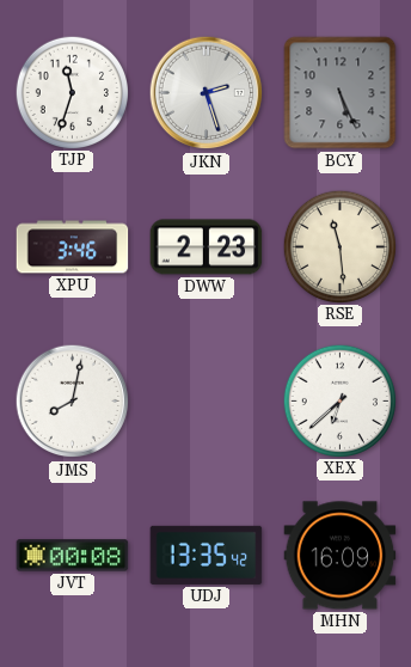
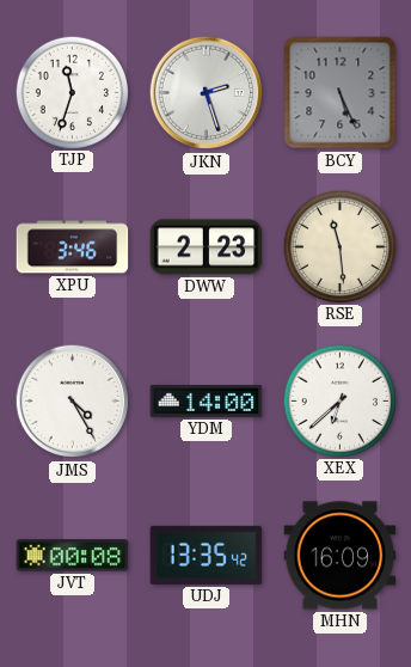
JMS: 8:02 -> 4:25
YDM: none -> 14:00
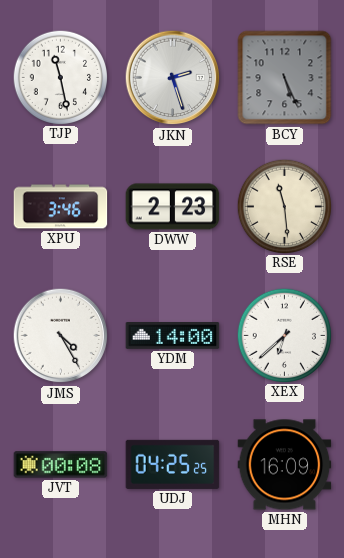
TJP: 11:33 -> 11:28
UDJ: 13:35 -> 04:25
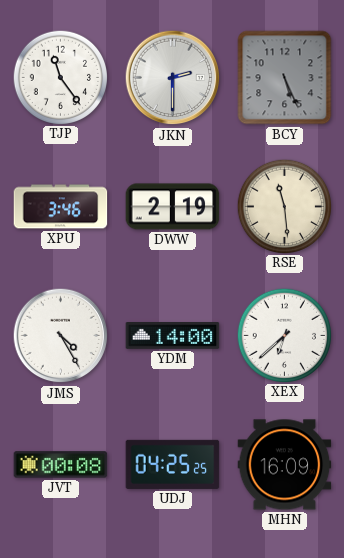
TJP: 11:28 -> 11:24
JKN: 2:27 -> 2:30
DWW: 2:23 -> 2:19
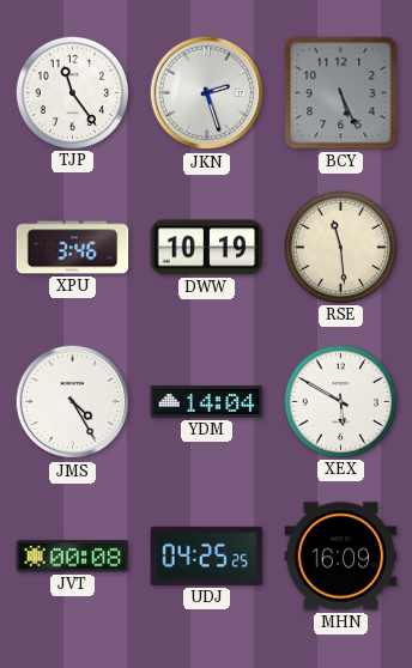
JKN: 2:30 -> 2:27
DWW: 2:19 -> 10:19
YDM: 14:00 -> 14:04
XEX: 6:38 -> 5:50
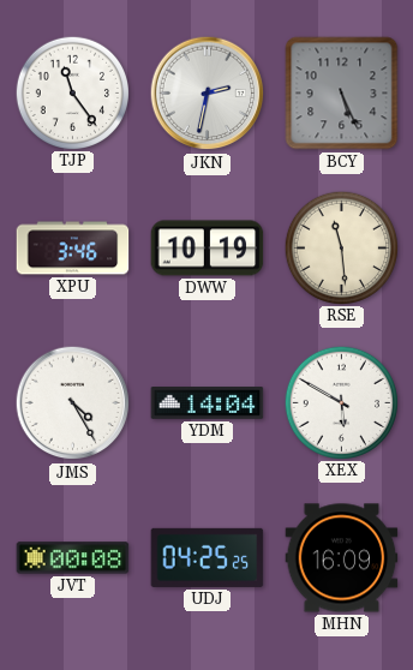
JKN: 2:27 -> 2:32
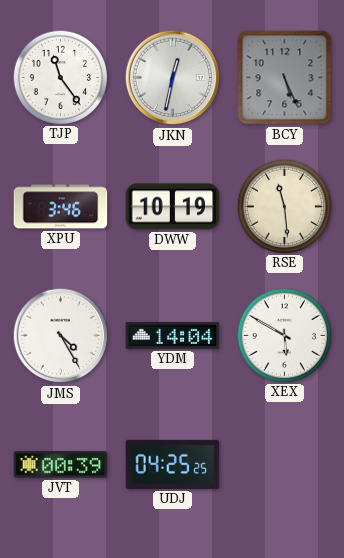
JKN: 2:32 -> 12:32
JVT: 00:08 -> 00:39
MHN: 16:09 -> none
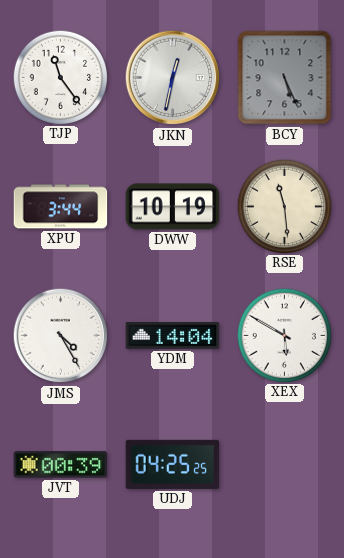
XPU: 3:46 -> 3:44
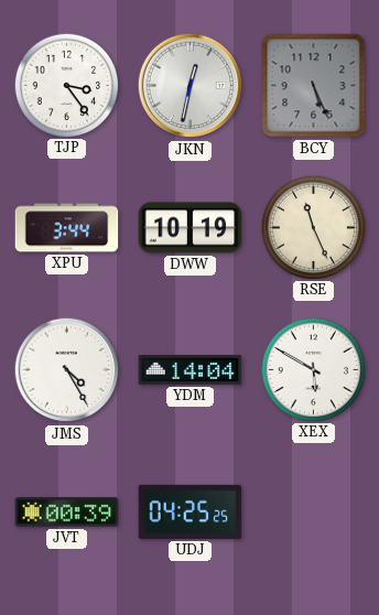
TJP: 11:24 -> 3:24
RSE: 11:29 -> 11:26
